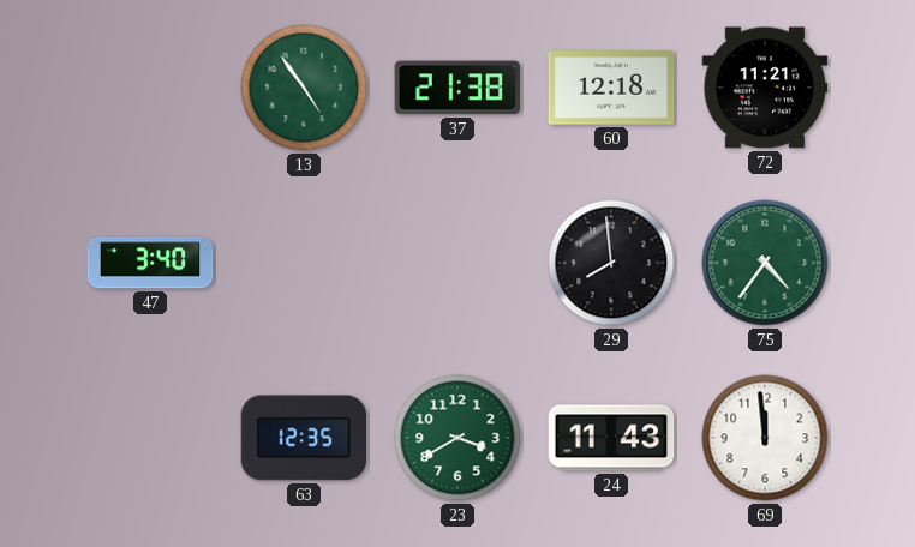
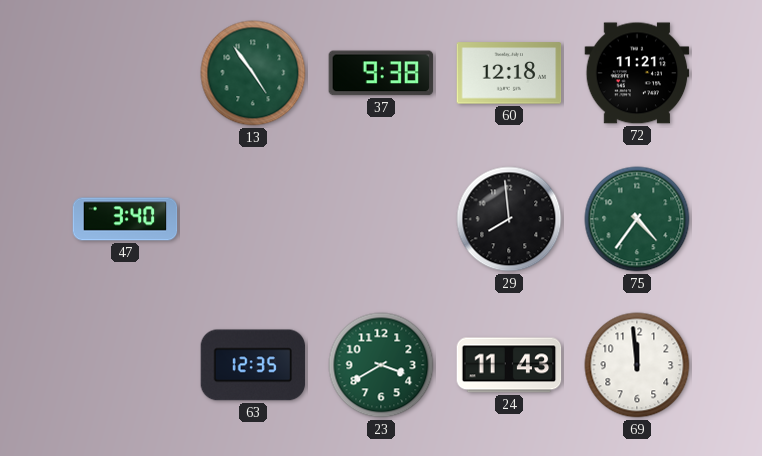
37: 21:38 -> 9:38
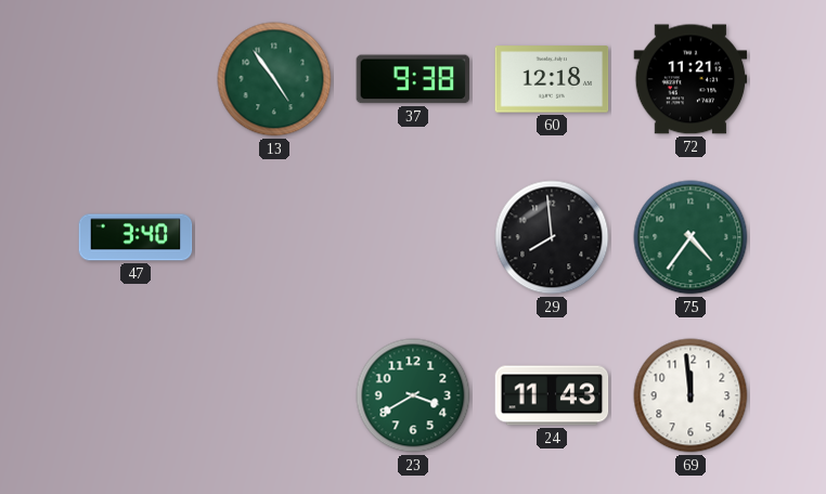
63: 12:35 -> none
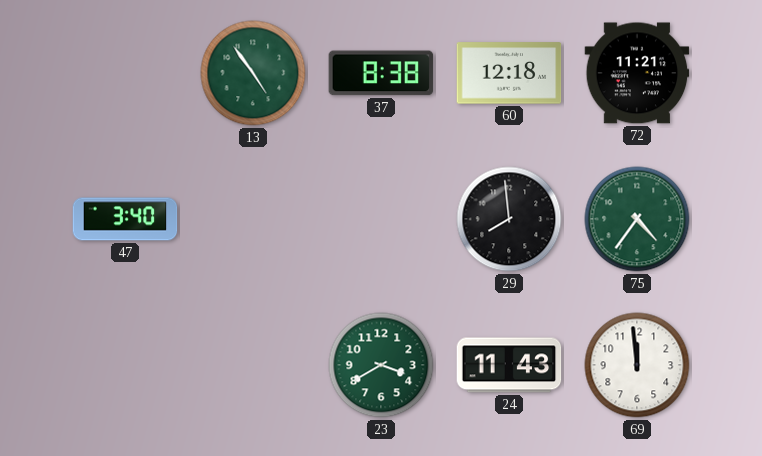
37: 9:38 -> 8:38
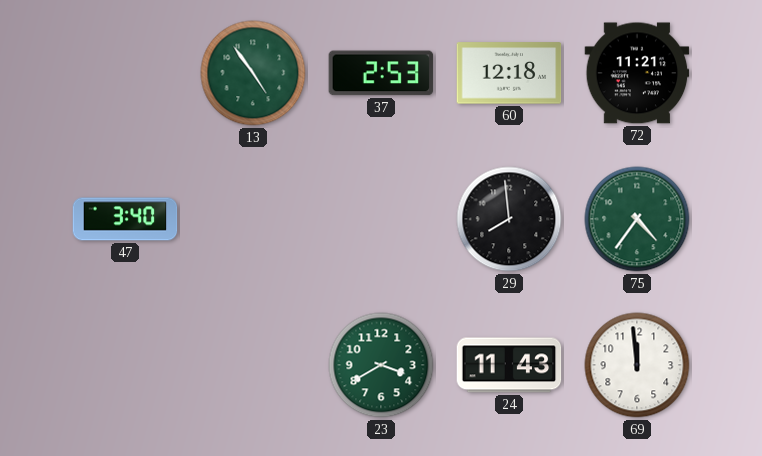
37: 8:38 -> 2:53
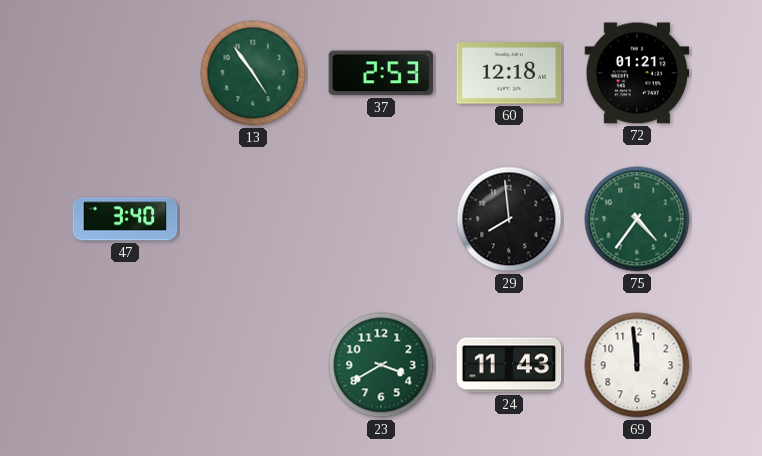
72: 11:21 -> 01:21
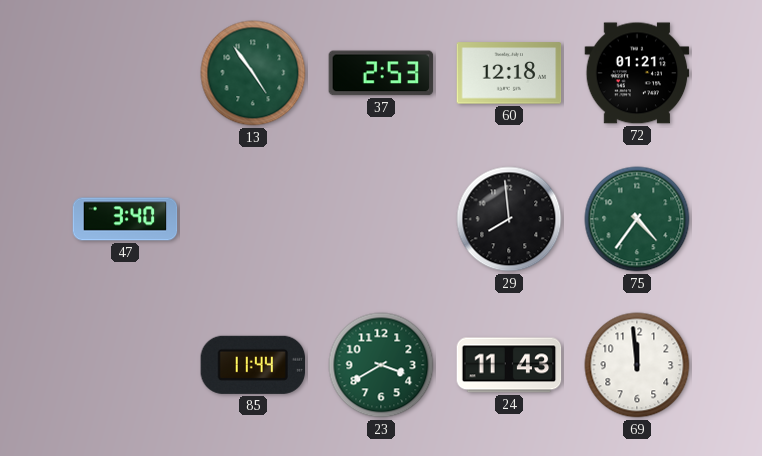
85: none -> 11:44
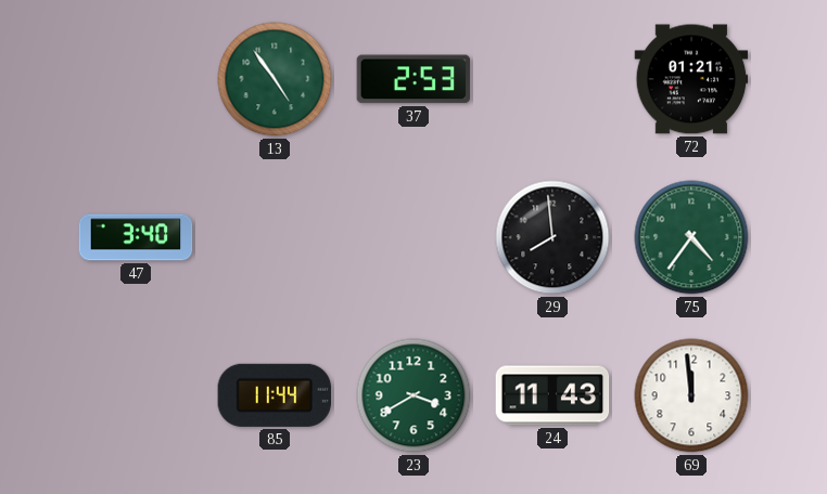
60: 12:18 -> none
